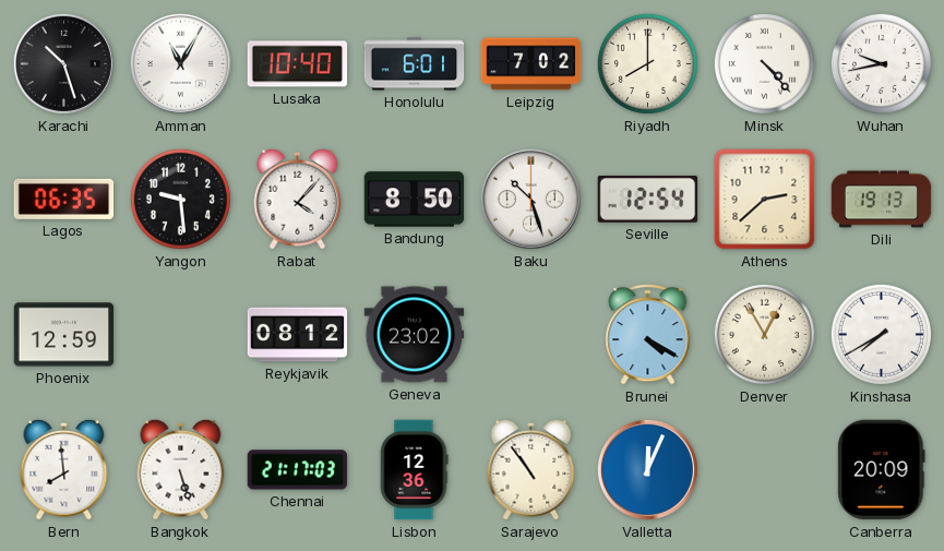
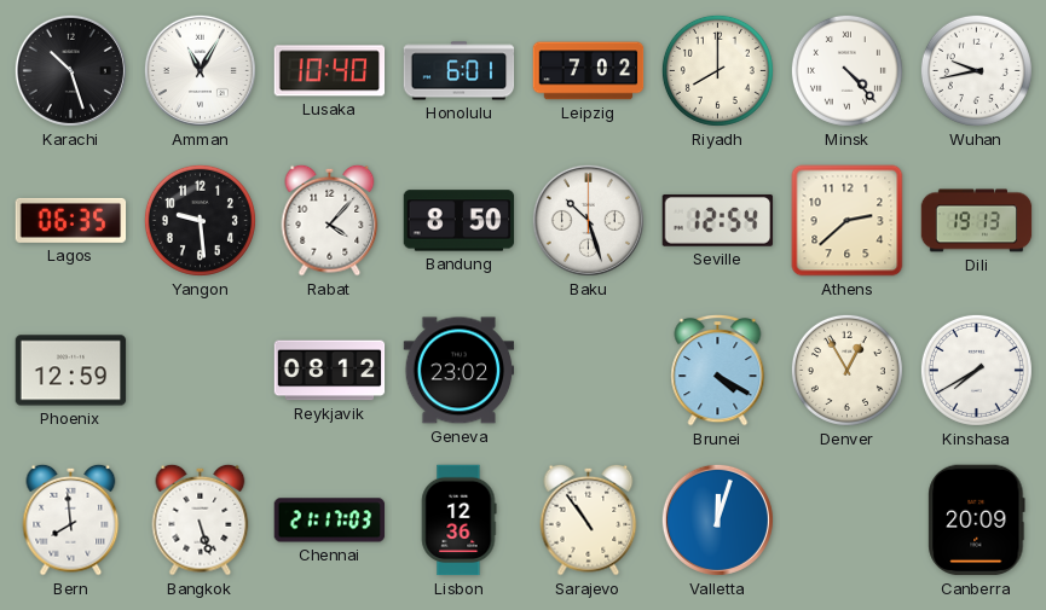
Valletta: 12:04 -> 12:03
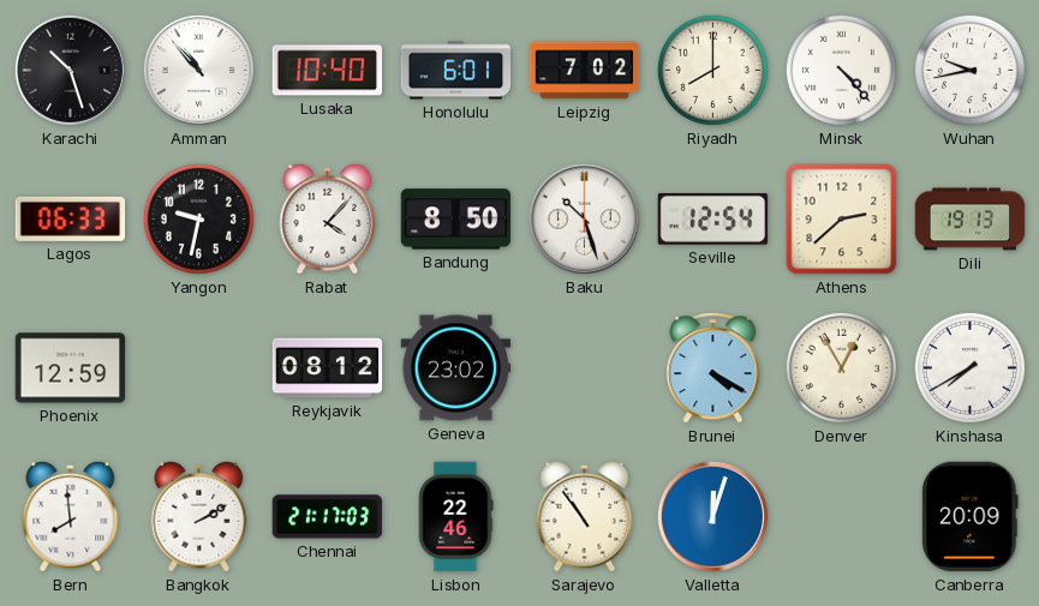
Amman: 11:05 -> 10:53
Lagos: 06:35 -> 06:33
Yangon: 9:29 -> 9:32
Bangkok: 5:27 -> 2:10
Lisbon: 12:36 -> 22:46
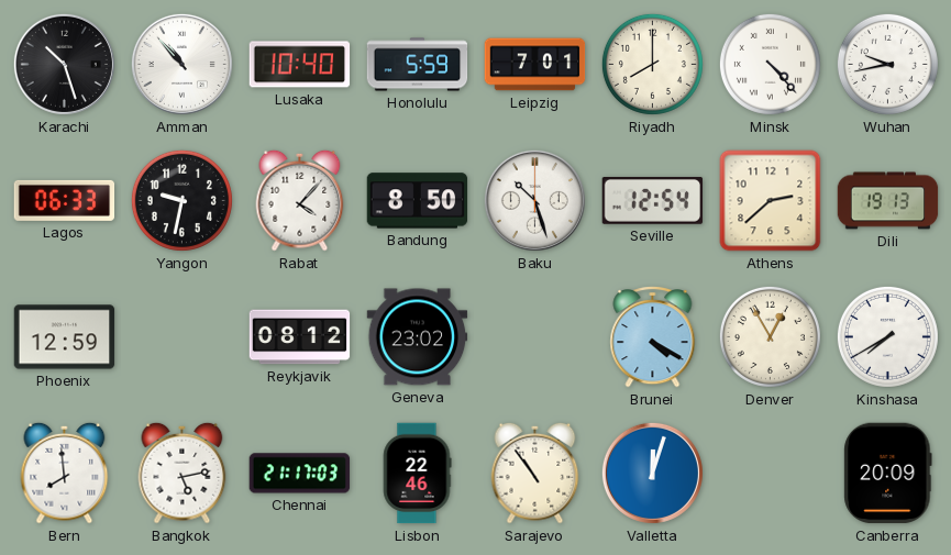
Honolulu: 6:01 -> 5:59
Leipzig: 7:02 -> 7:01
Bangkok: 2:10 -> 5:13
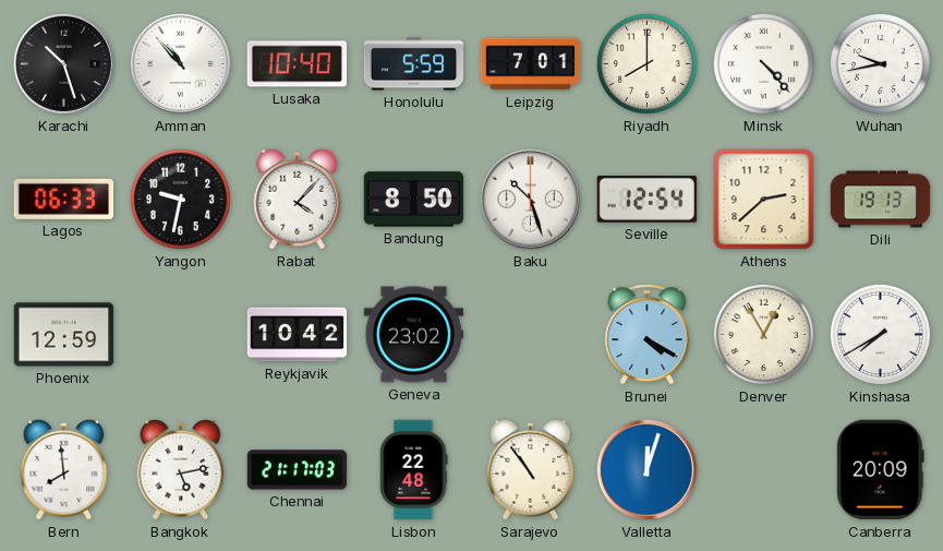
Reykjavik: 08:12 -> 10:42
Lisbon: 22:46 -> 22:48
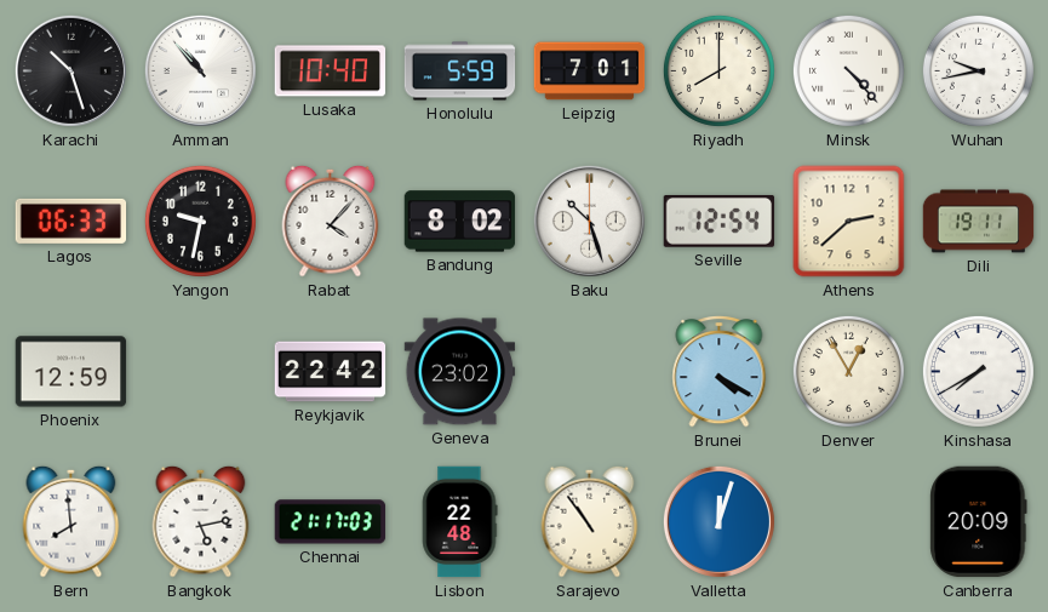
Bandung: 8:50 -> 8:02
Dili: 19:13 -> 19:11
Reykjavik: 10:42 -> 22:42
